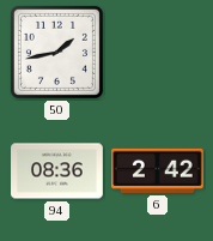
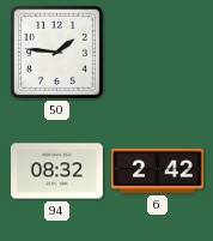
50: 1:43 -> 1:46
94: 08:36 -> 08:32
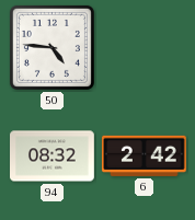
50: 1:46 -> 4:46
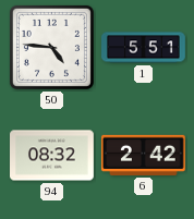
1: none -> 5:51
